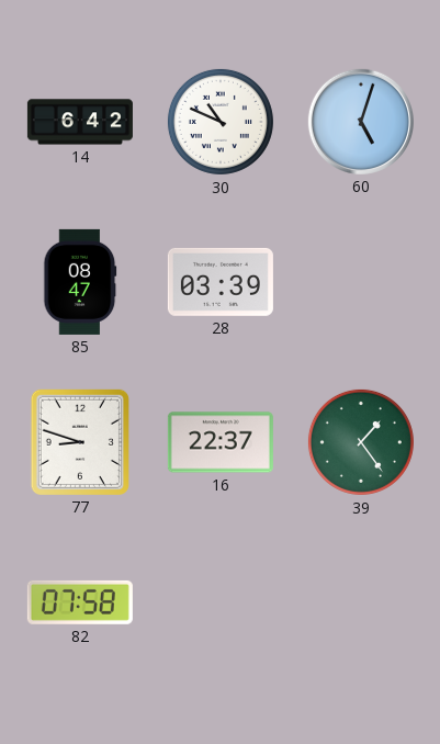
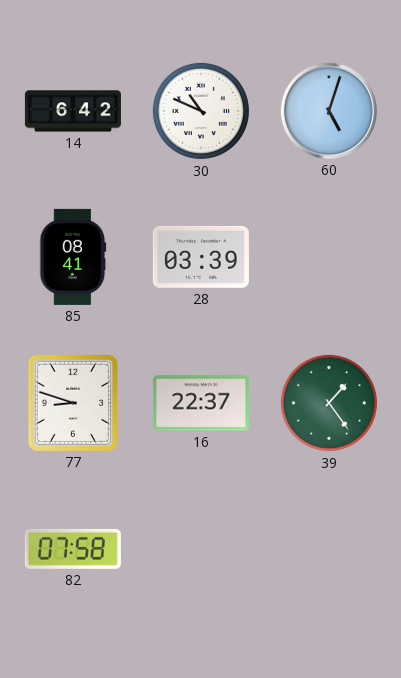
85: 08:47 -> 08:41
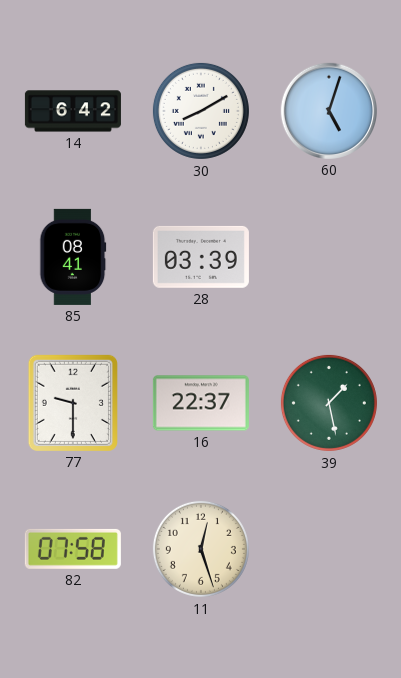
30: 10:49 -> 8:10
77: 8:48 -> 9:30
39: 1:24 -> 1:28
11: none -> 12:27
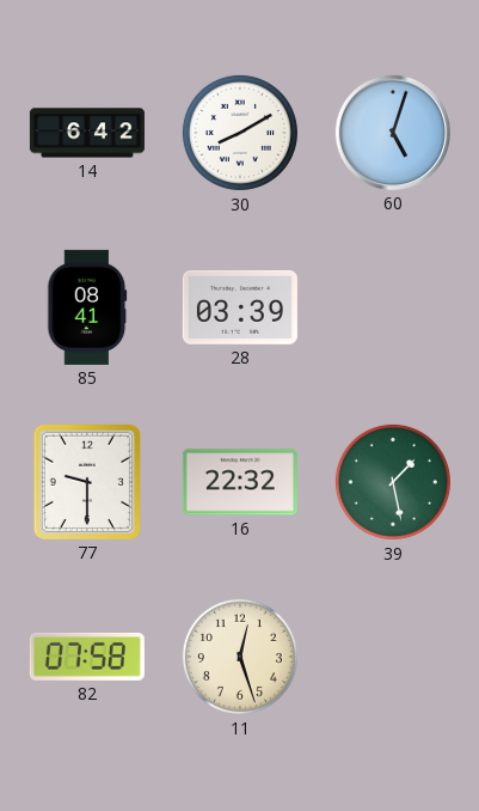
16: 22:37 -> 22:32
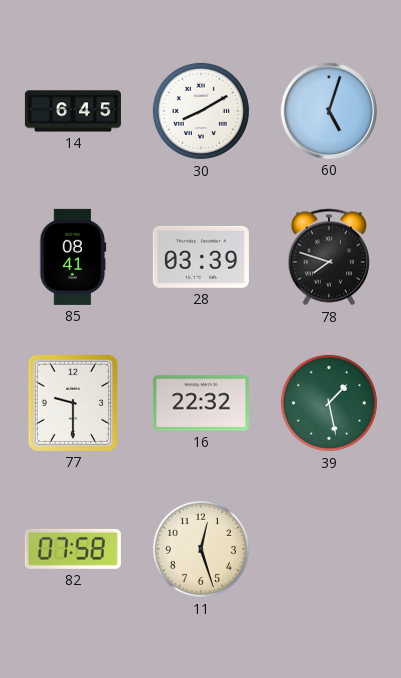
14: 6:42 -> 6:45
78: none -> 7:48
